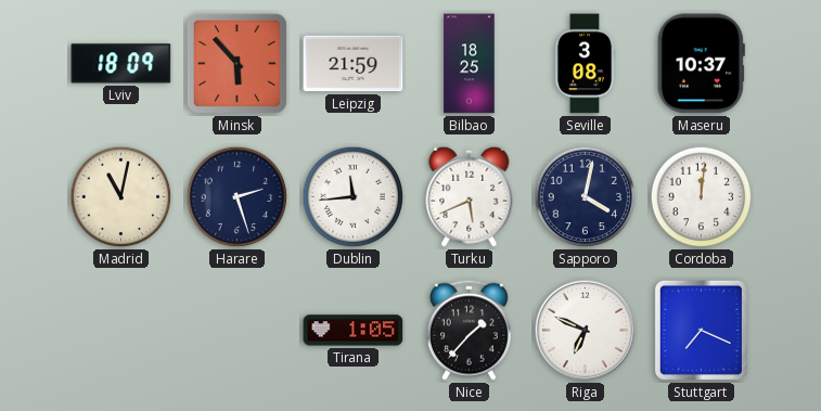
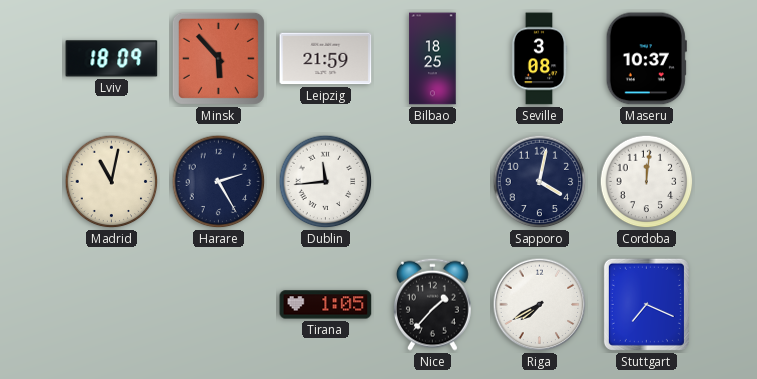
Harare: 2:27 -> 2:25
Turku: 5:41 -> none
Riga: 6:49 -> 7:40
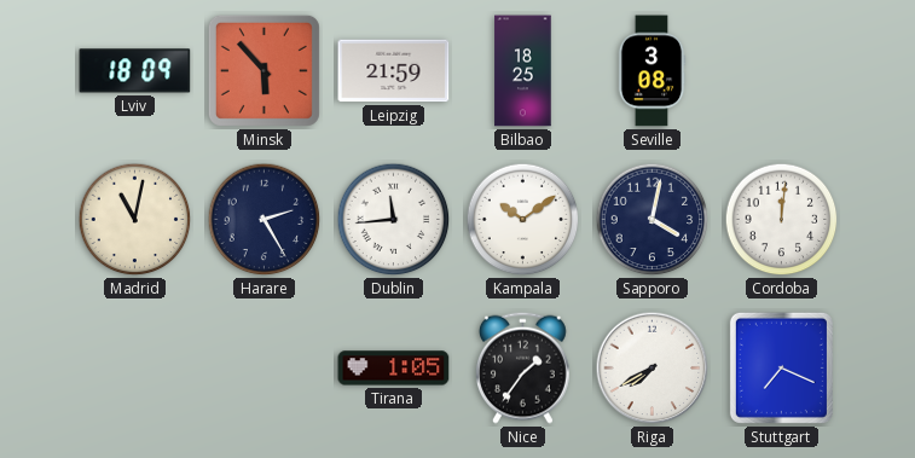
Maseru: 10:37 -> none
Kampala: none -> 10:09
Nice: 1:37 -> 1:36
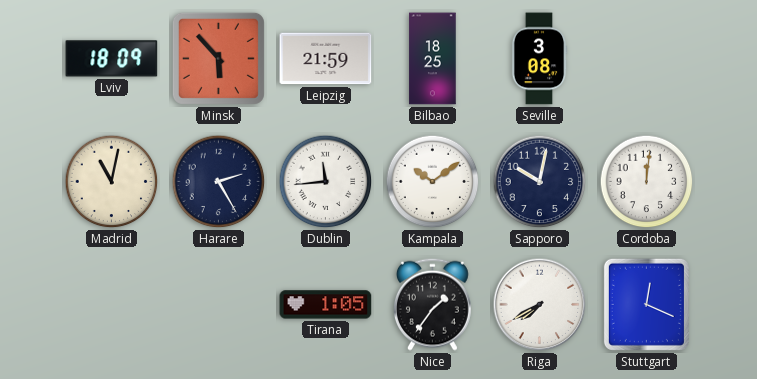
Sapporo: 4:02 -> 10:02
Stuttgart: 7:19 -> 12:19
